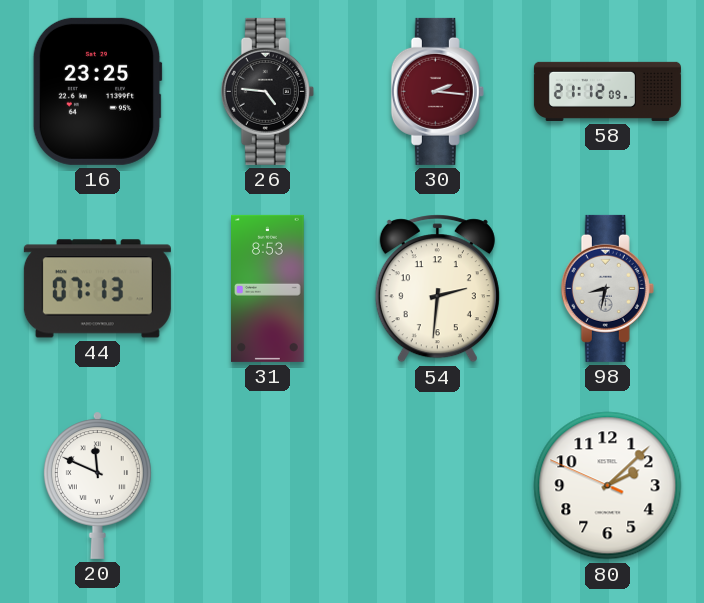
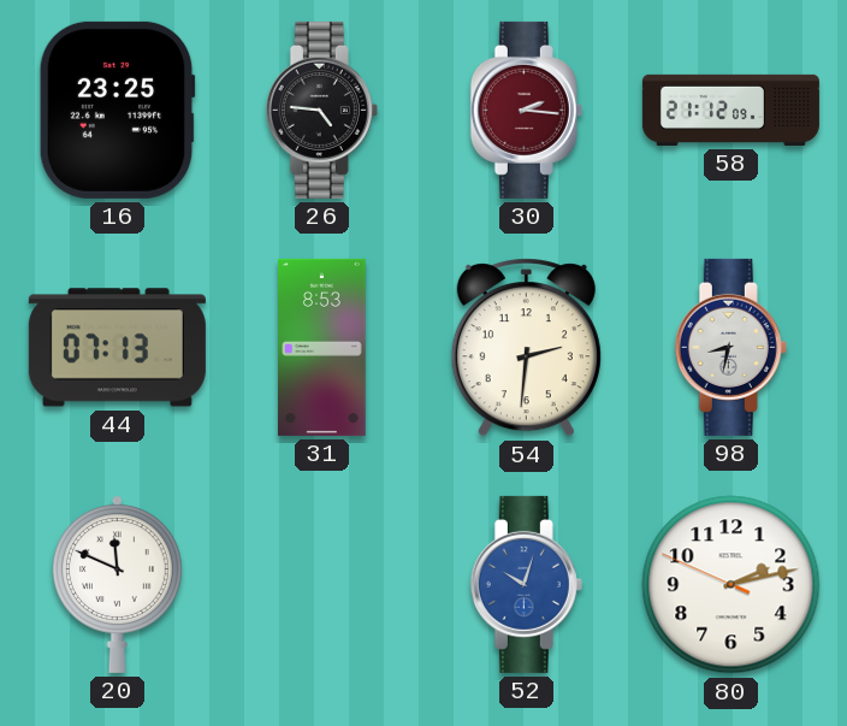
52: none -> 10:03
80: 2:07 -> 2:12
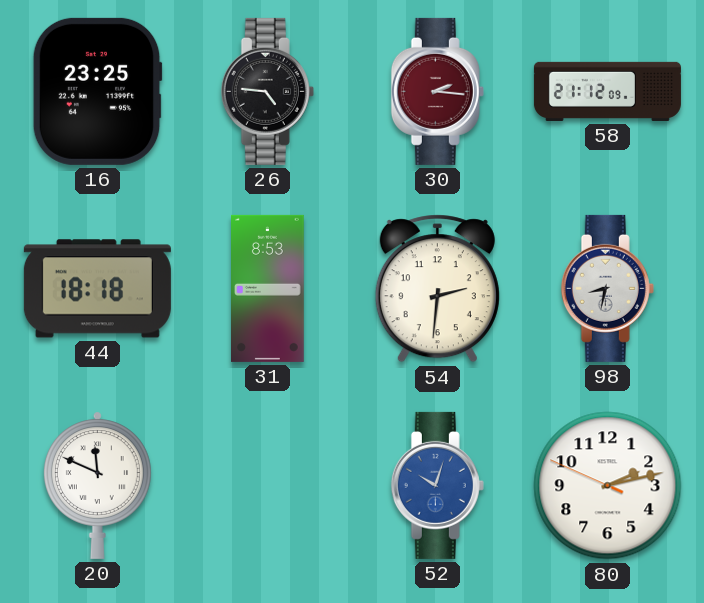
44: 07:13 -> 18:18
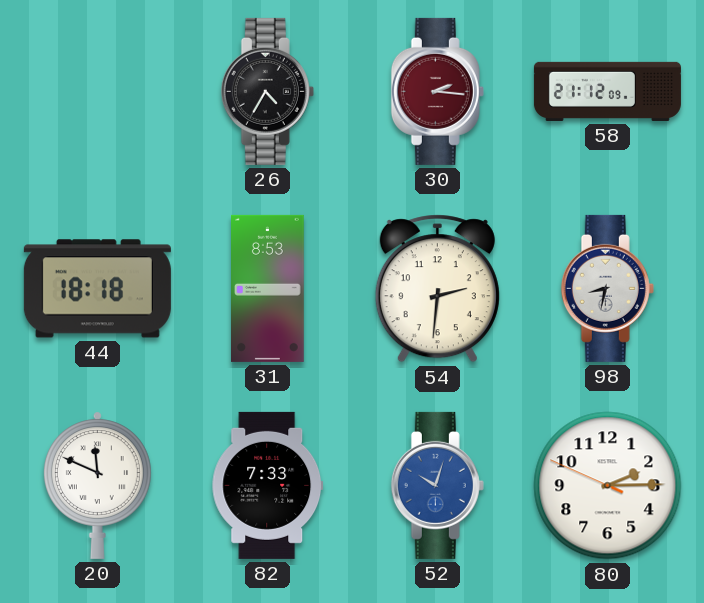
16: 23:25 -> none
26: 4:46 -> 4:35
82: none -> 7:33
80: 2:12 -> 2:14
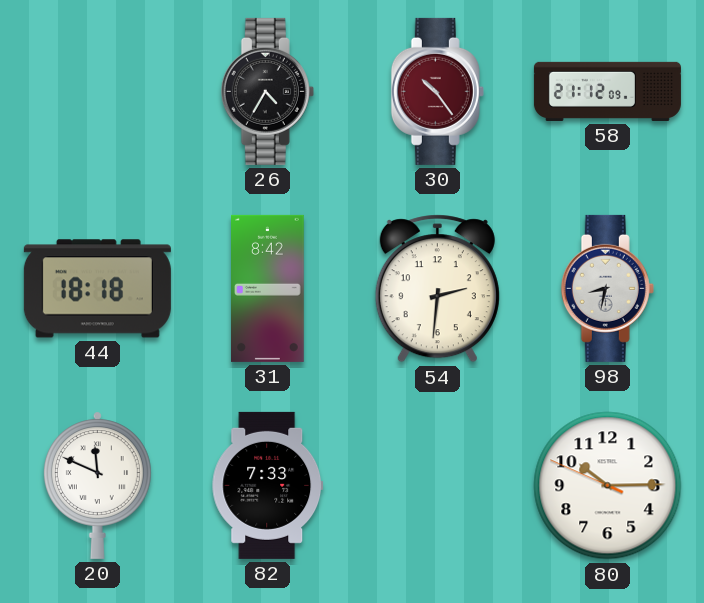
30: 2:16 -> 10:24
31: 8:53 -> 8:42
52: 10:03 -> none
80: 2:14 -> 10:14
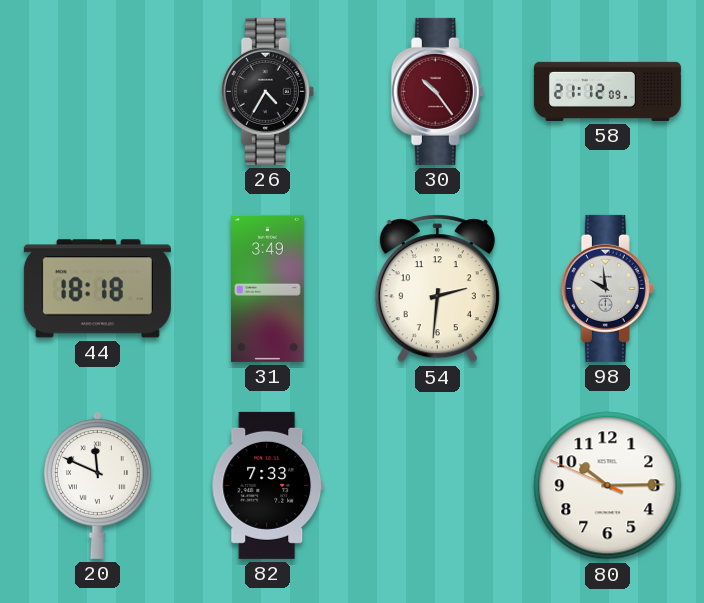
31: 8:42 -> 3:49
98: 8:32 -> 9:59
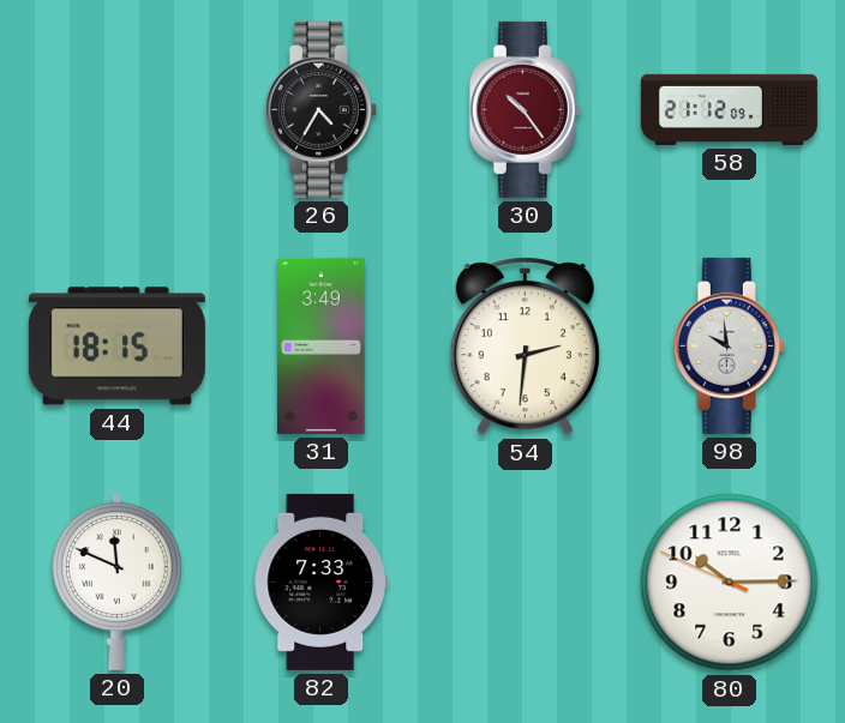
44: 18:18 -> 18:15
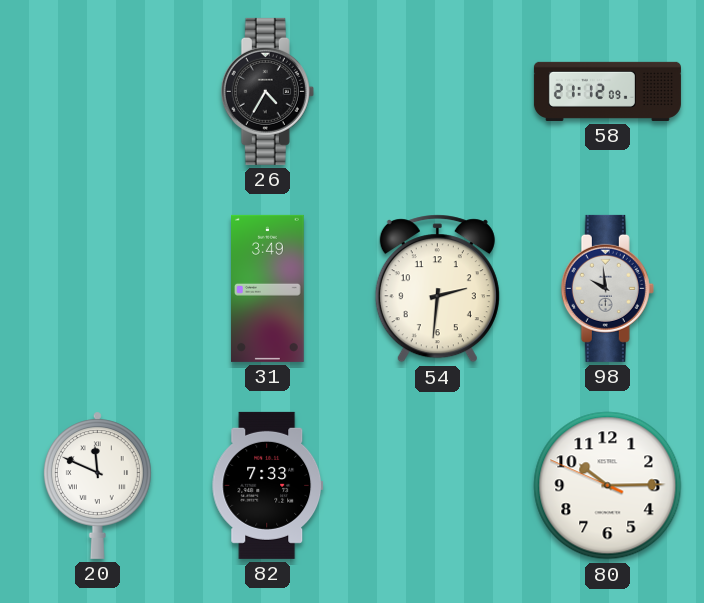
30: 10:24 -> none
44: 18:15 -> none
